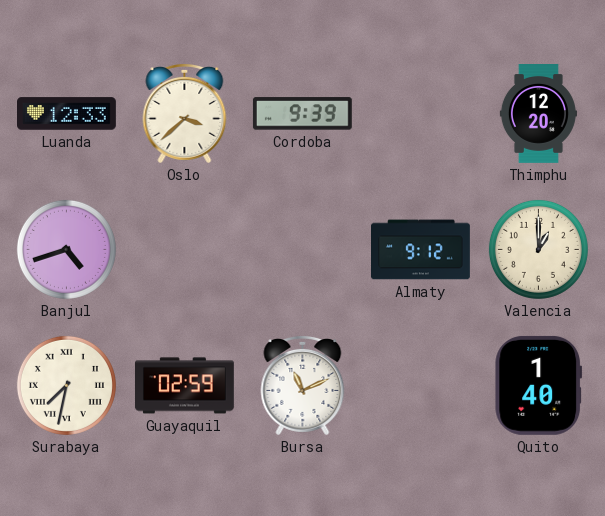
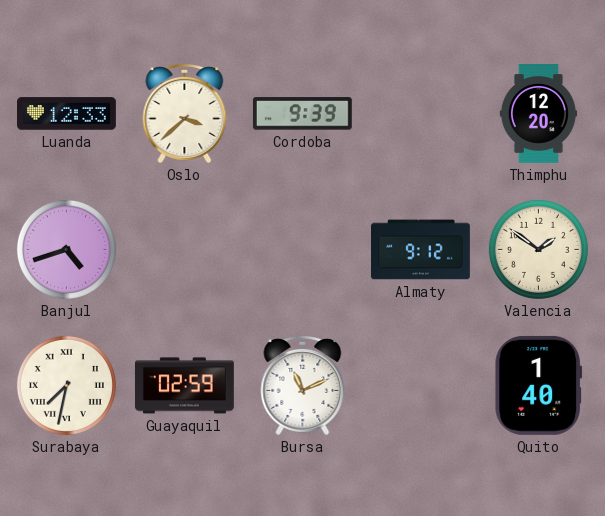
Valencia: 1:00 -> 1:51
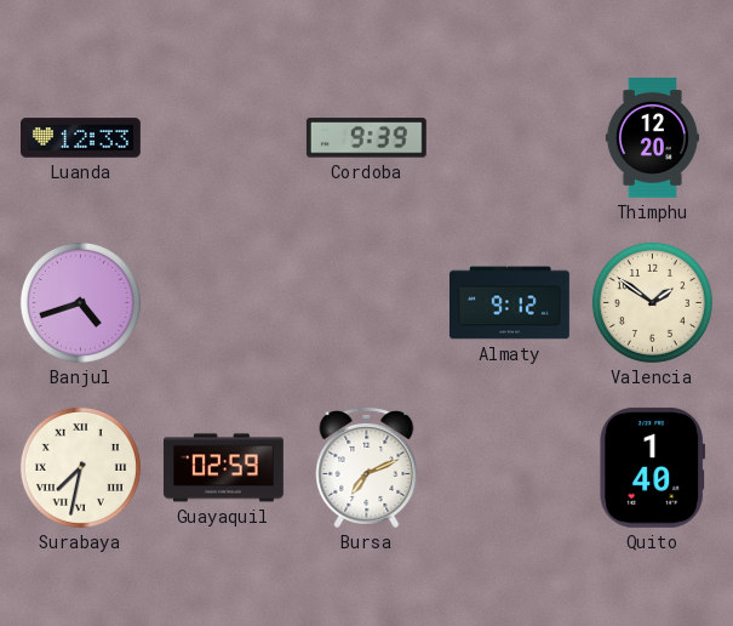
Oslo: 3:38 -> none
Bursa: 11:11 -> 7:11
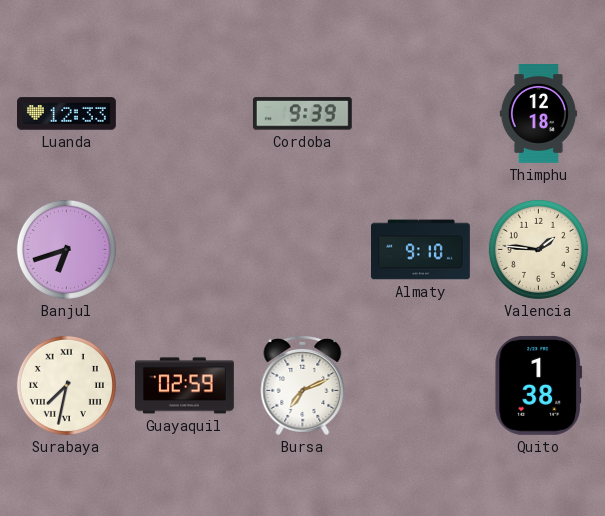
Thimphu: 12:20 -> 12:18
Banjul: 4:42 -> 6:42
Almaty: 9:12 -> 9:10
Valencia: 1:51 -> 1:46
Quito: 1:40 -> 1:38
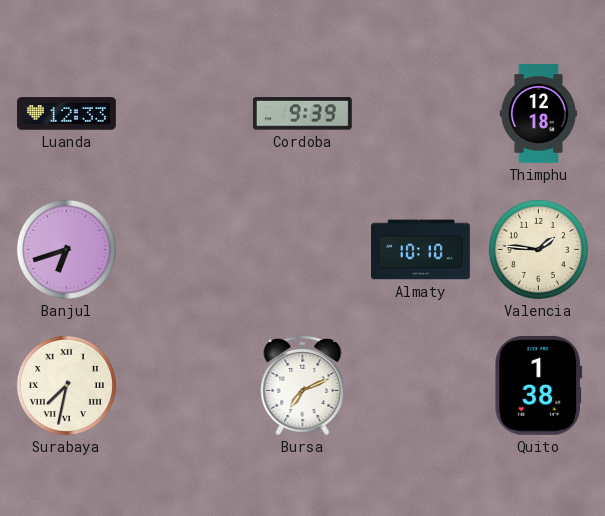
Almaty: 9:10 -> 10:10
Guayaquil: 02:59 -> none
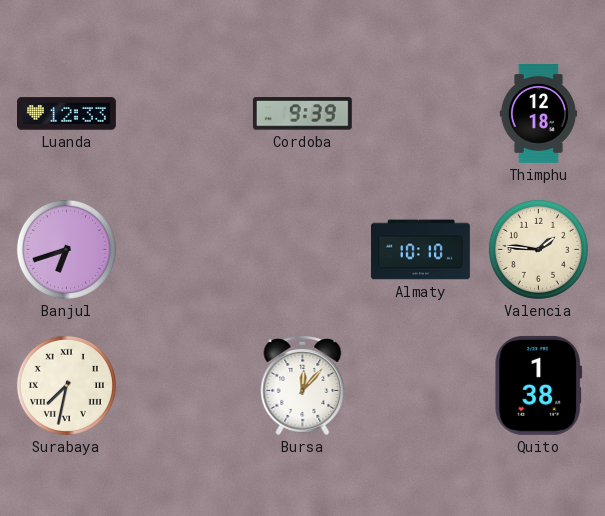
Bursa: 7:11 -> 12:07
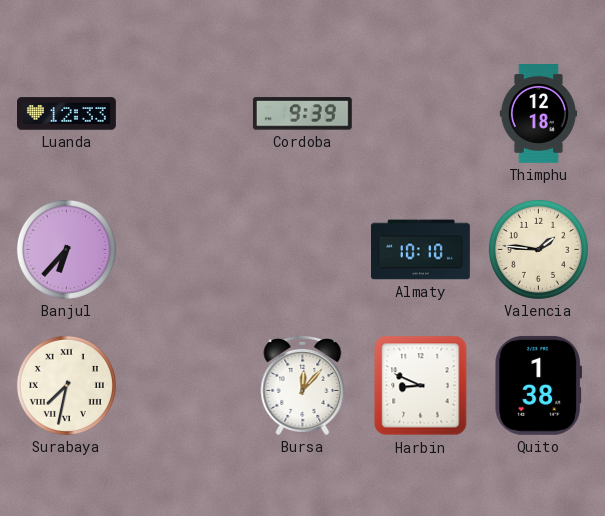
Banjul: 6:42 -> 6:37
Harbin: none -> 8:49
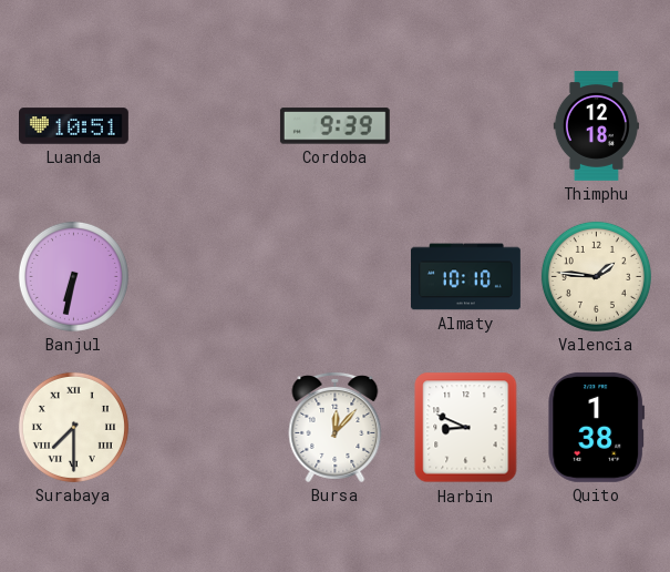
Luanda: 12:33 -> 10:51
Banjul: 6:37 -> 6:32
Surabaya: 7:32 -> 7:30
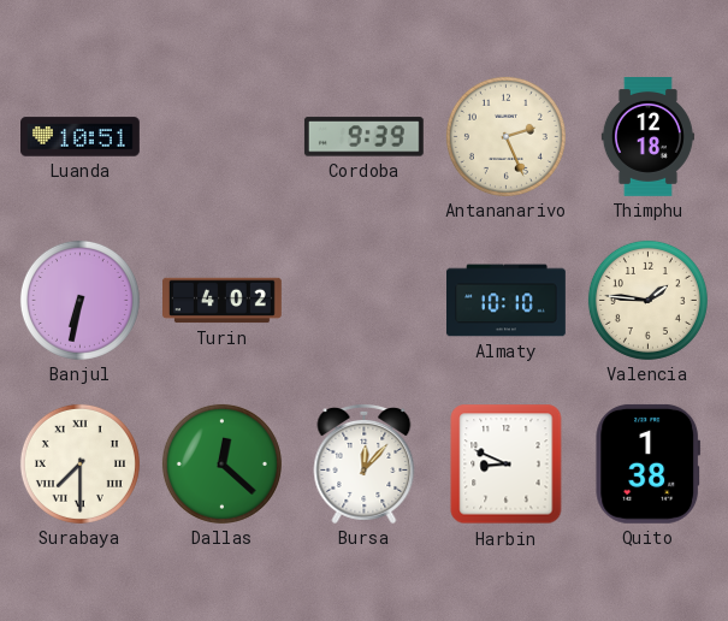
Antananarivo: none -> 2:26
Turin: none -> 4:02
Dallas: none -> 12:22
